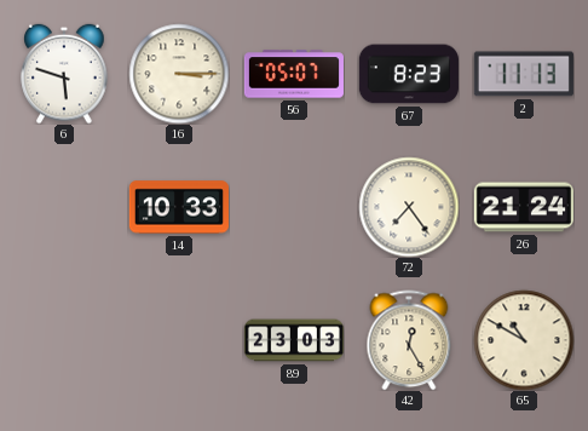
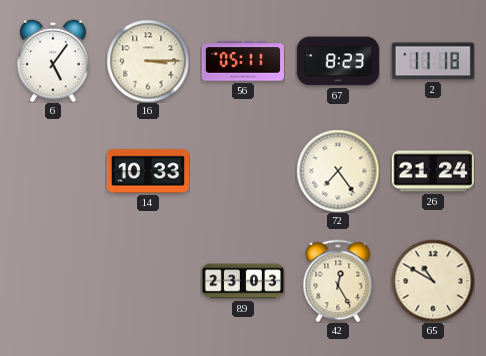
6: 5:48 -> 5:06
56: 05:07 -> 05:11
2: 11:13 -> 11:18
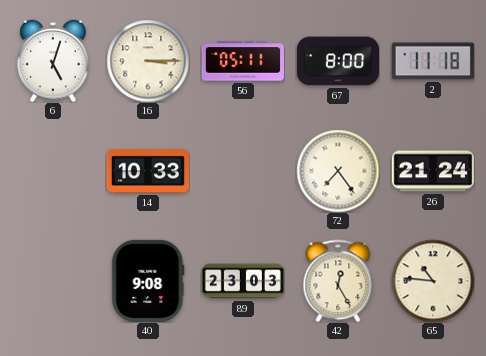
6: 5:06 -> 5:03
67: 8:23 -> 8:00
40: none -> 9:08
65: 10:50 -> 10:46
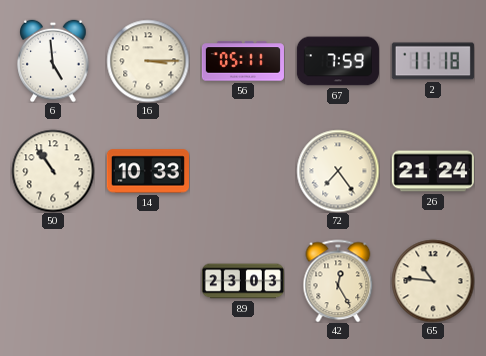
6: 5:03 -> 4:59
67: 8:00 -> 7:59
50: none -> 10:54
40: 9:08 -> none
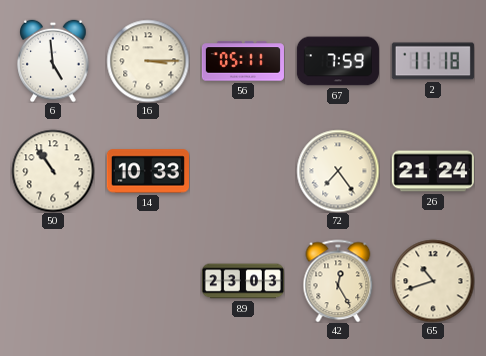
65: 10:46 -> 10:42
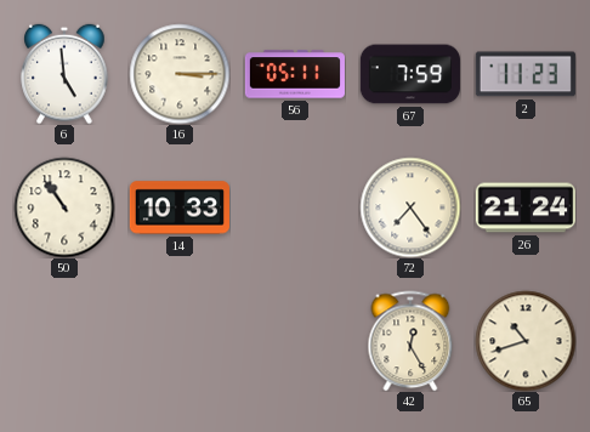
2: 11:18 -> 11:23
89: 23:03 -> none
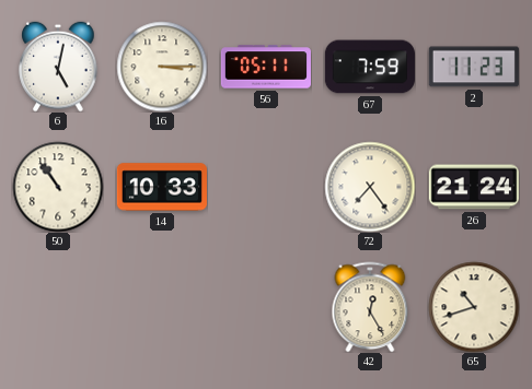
6: 4:59 -> 5:02
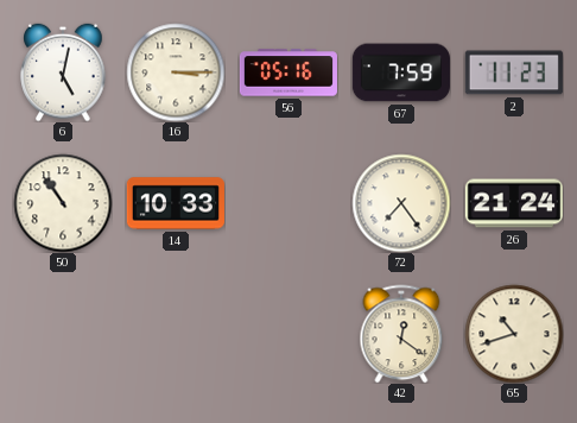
56: 05:11 -> 05:16
42: 12:25 -> 12:21
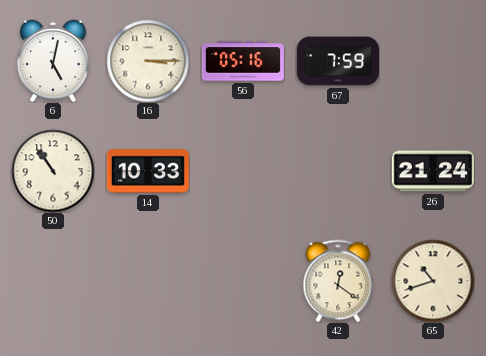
2: 11:23 -> none
72: 7:24 -> none
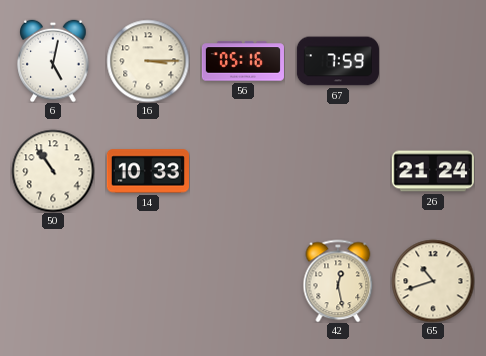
42: 12:21 -> 12:28
